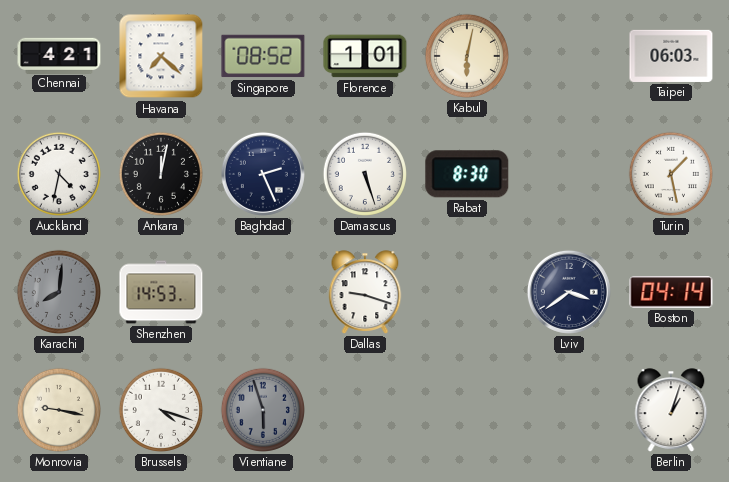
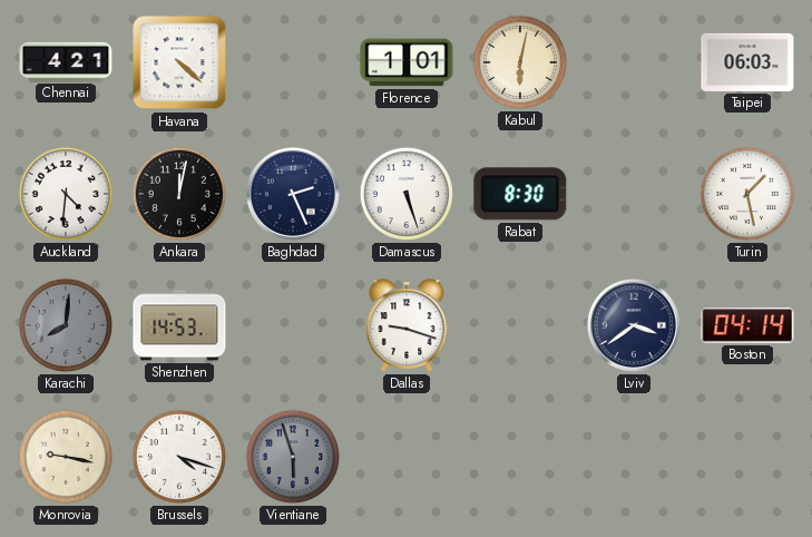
Havana: 7:22 -> 4:22
Singapore: 08:52 -> none
Auckland: 4:32 -> 4:31
Berlin: 1:03 -> none
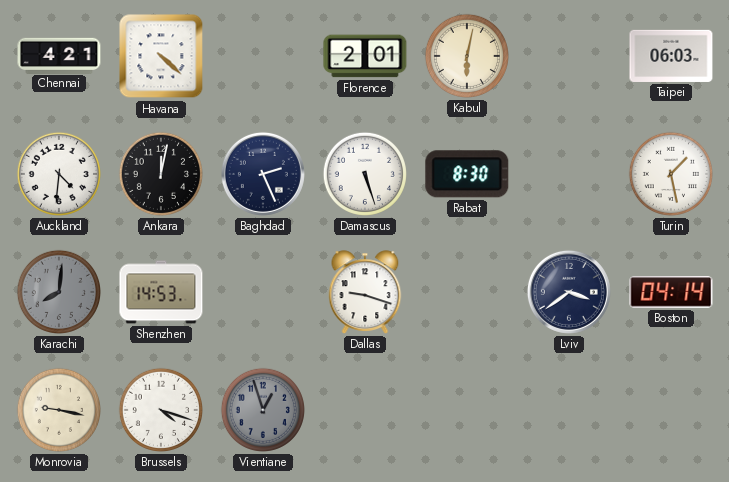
Florence: 1:01 -> 2:01
Vientiane: 5:57 -> 12:57
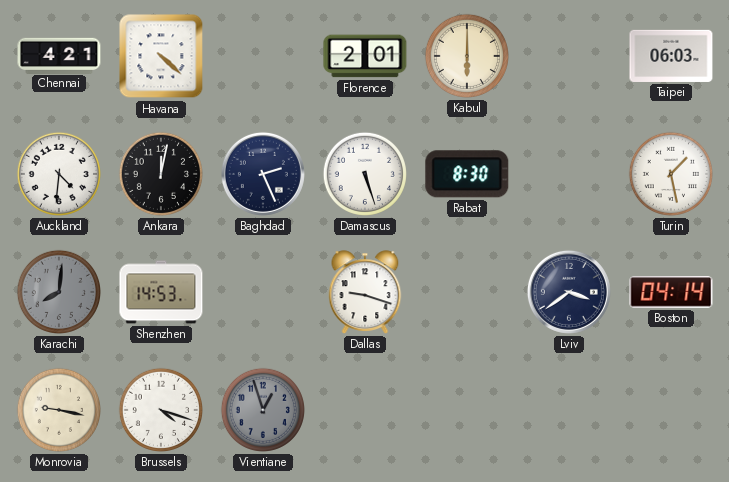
Kabul: 6:02 -> 6:00
